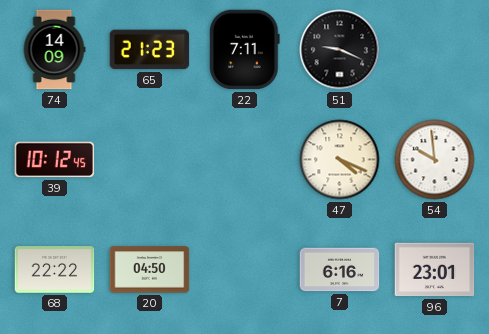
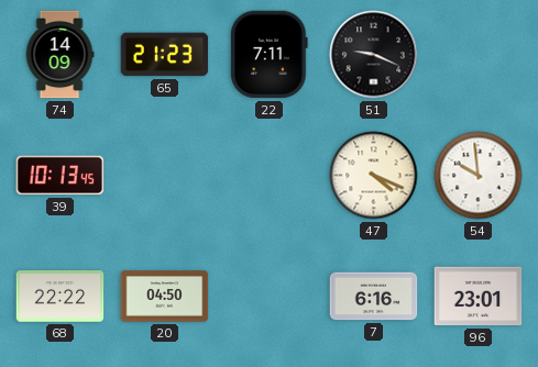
39: 10:12 -> 10:13
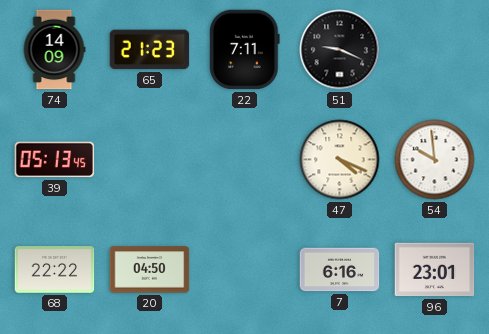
39: 10:13 -> 05:13
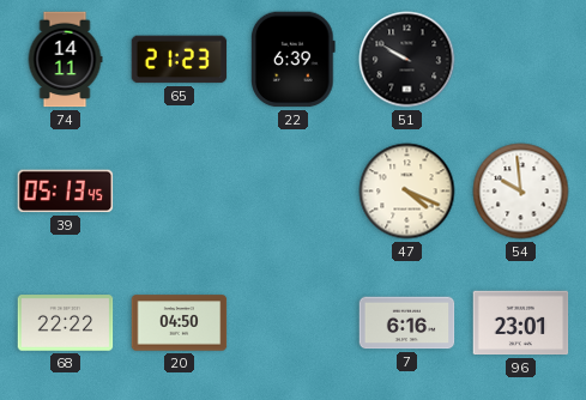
74: 14:09 -> 14:11
22: 7:11 -> 6:39
51: 9:19 -> 9:50
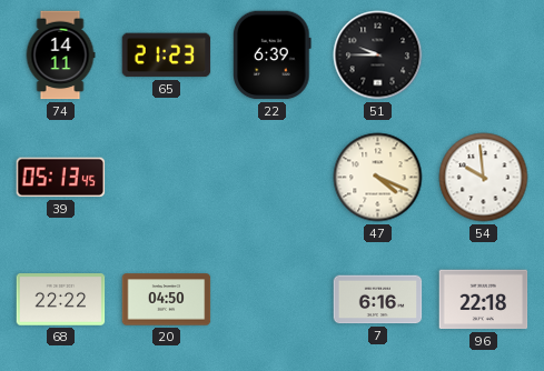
51: 9:50 -> 9:45
96: 23:01 -> 22:18
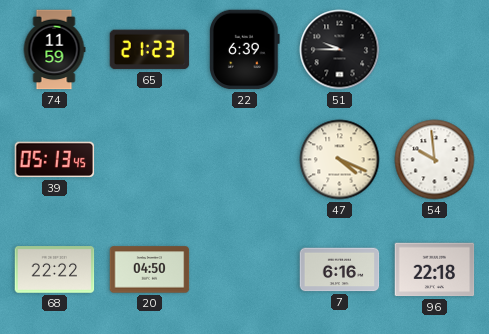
74: 14:11 -> 11:59
